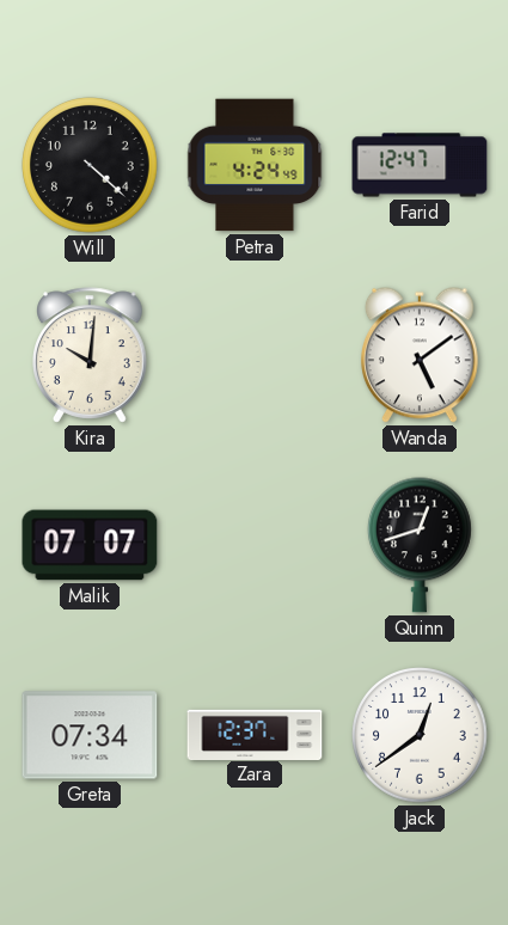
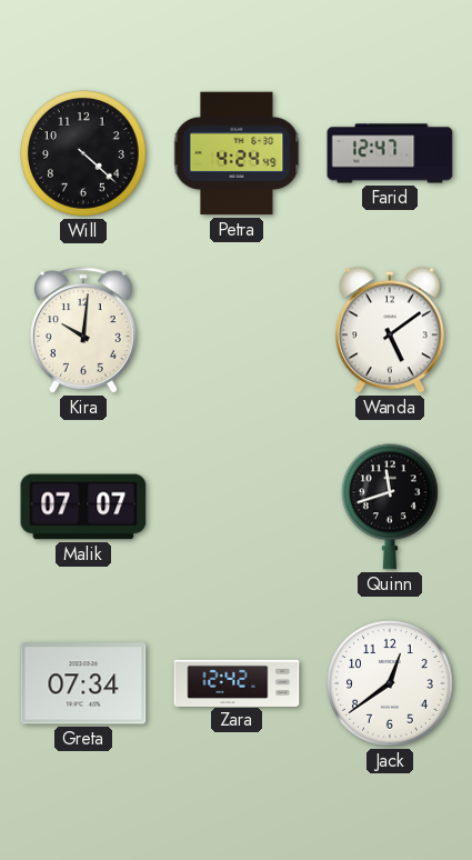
Quinn: 12:42 -> 11:42
Zara: 12:37 -> 12:42
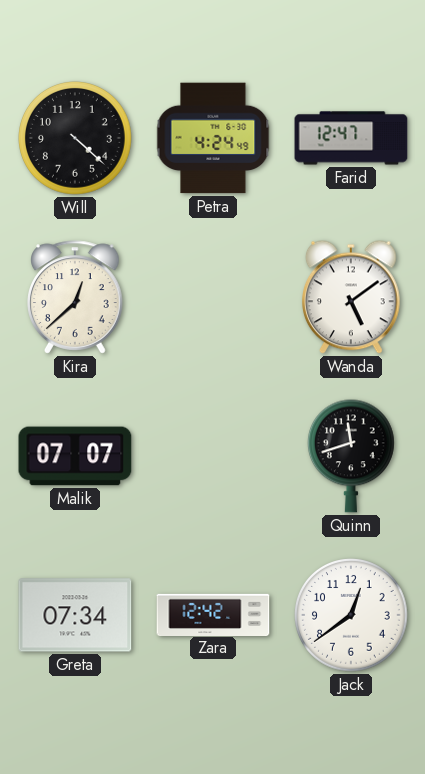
Kira: 10:01 -> 12:38
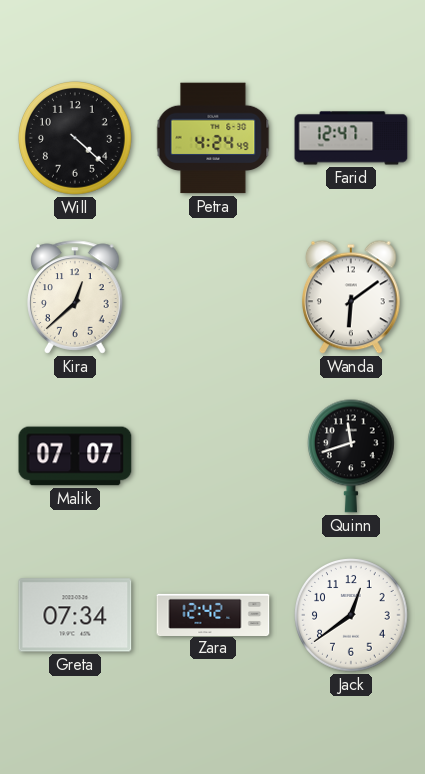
Wanda: 5:09 -> 6:09
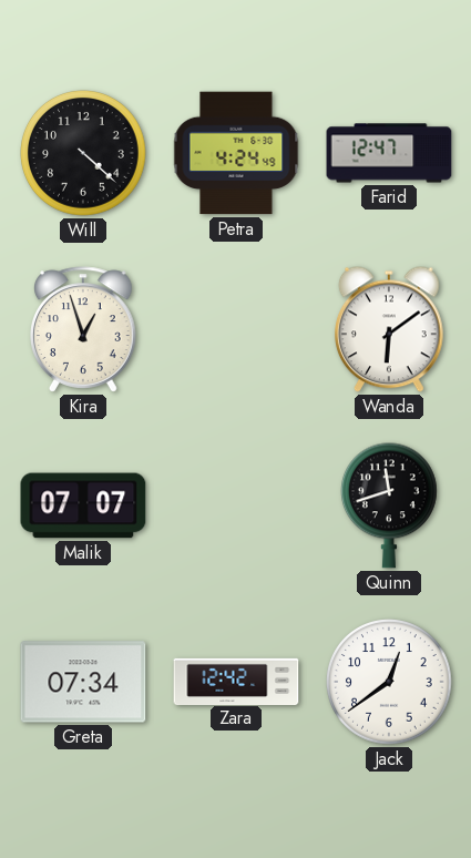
Kira: 12:38 -> 12:57
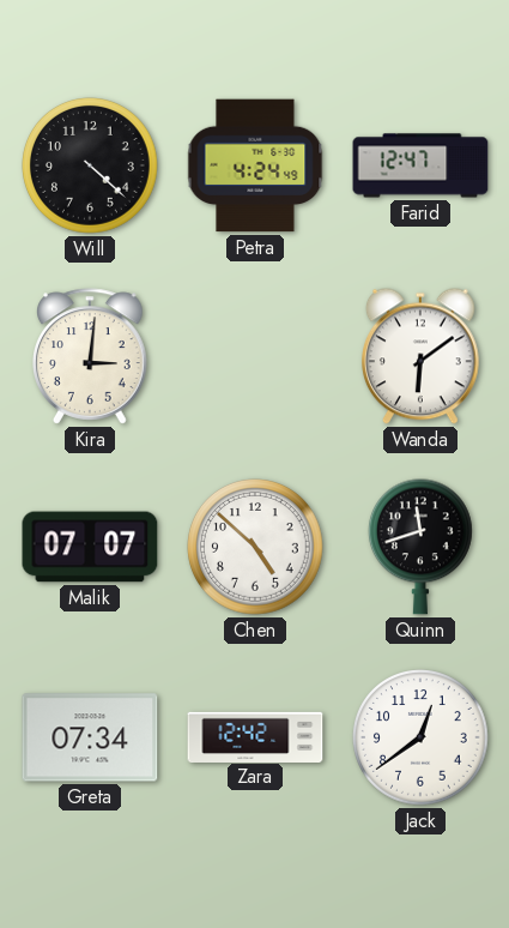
Kira: 12:57 -> 3:01
Chen: none -> 4:52
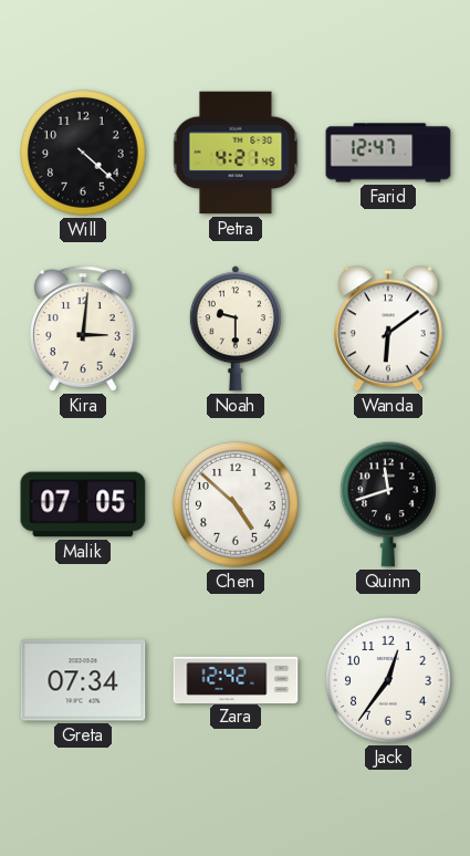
Petra: 4:24 -> 4:21
Noah: none -> 9:30
Malik: 07:07 -> 07:05
Jack: 12:39 -> 12:36
